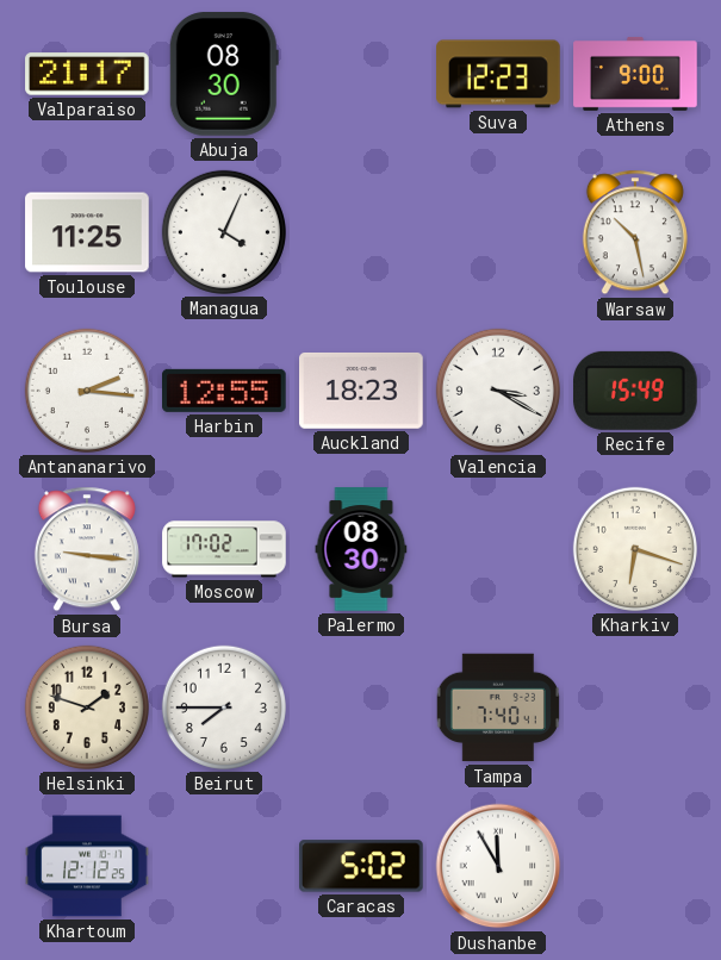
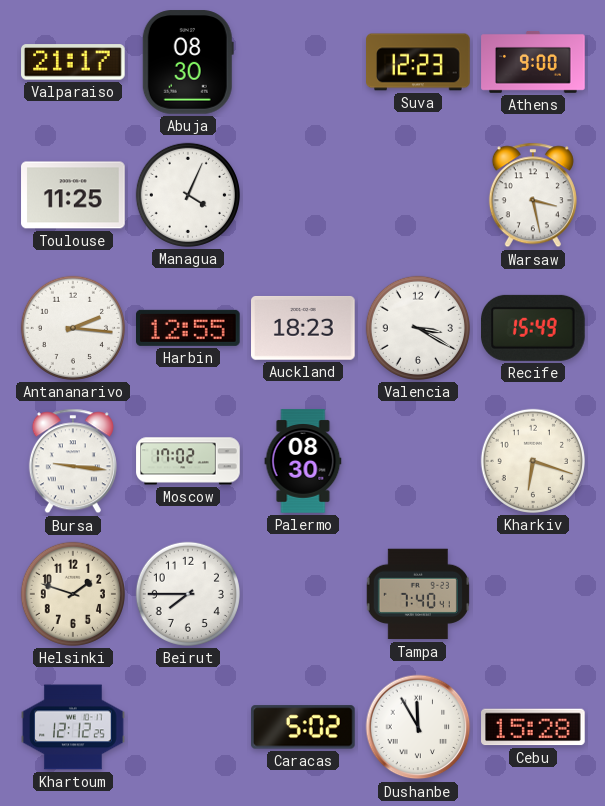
Warsaw: 10:28 -> 3:28
Cebu: none -> 15:28
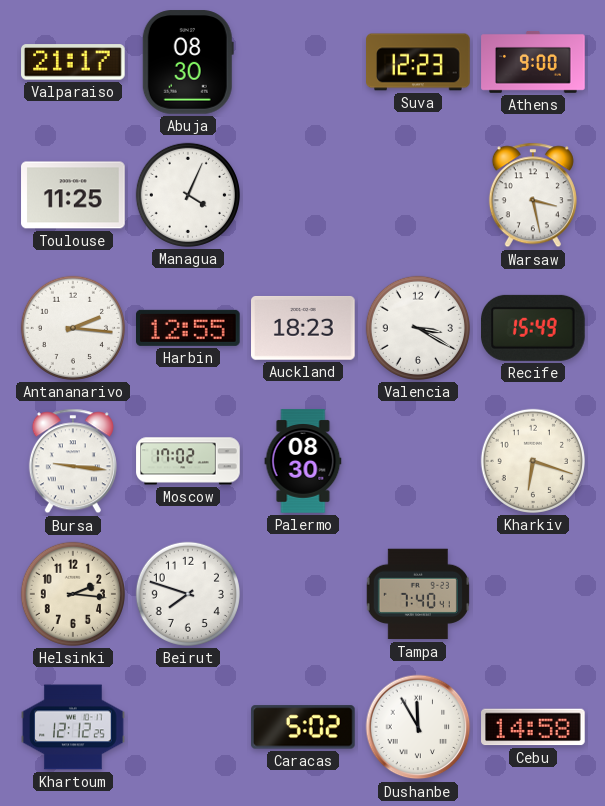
Helsinki: 1:48 -> 2:16
Beirut: 7:45 -> 7:48
Cebu: 15:28 -> 14:58
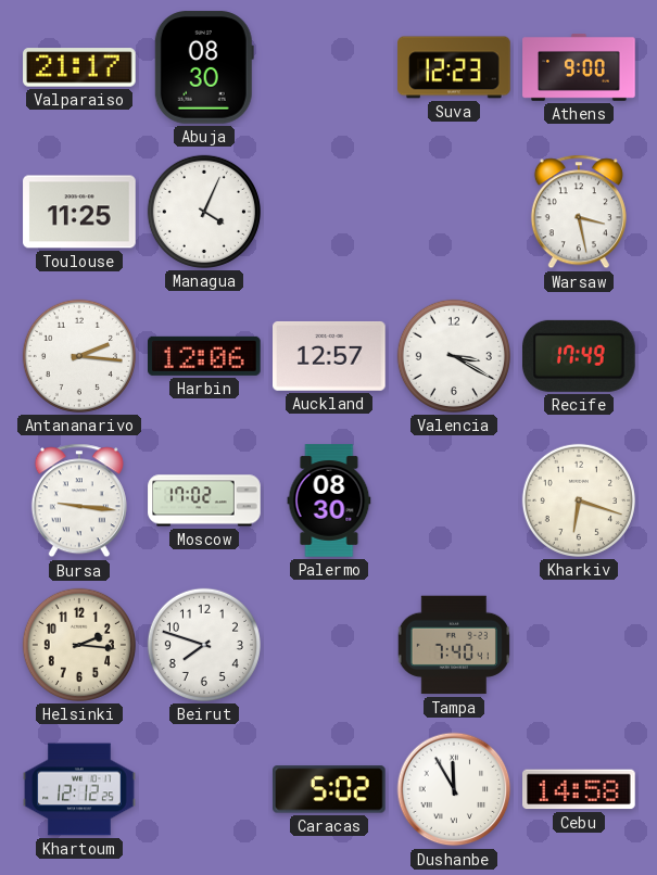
Harbin: 12:55 -> 12:06
Auckland: 18:23 -> 12:57
Recife: 15:49 -> 17:49
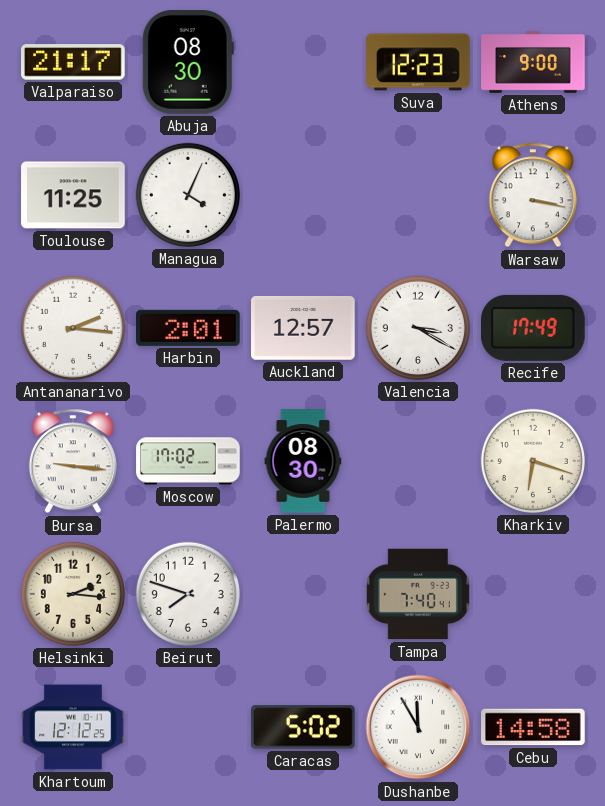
Warsaw: 3:28 -> 3:17
Harbin: 12:06 -> 2:01
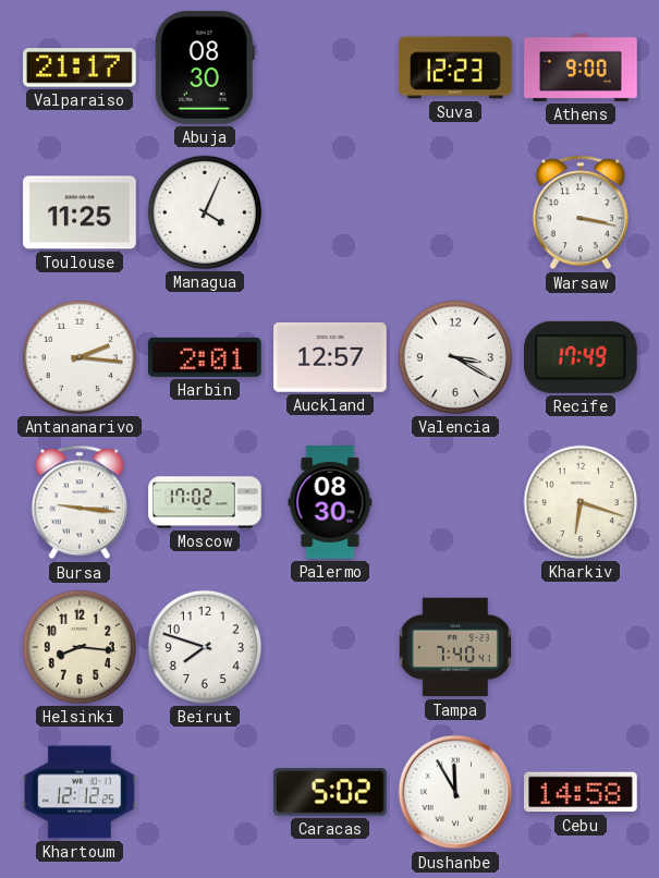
Helsinki: 2:16 -> 8:16
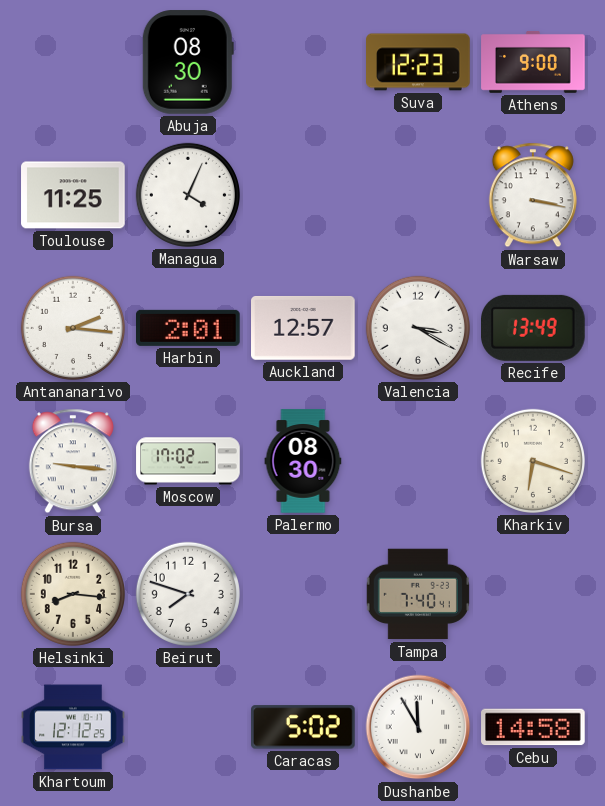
Valparaiso: 21:17 -> none
Recife: 17:49 -> 13:49
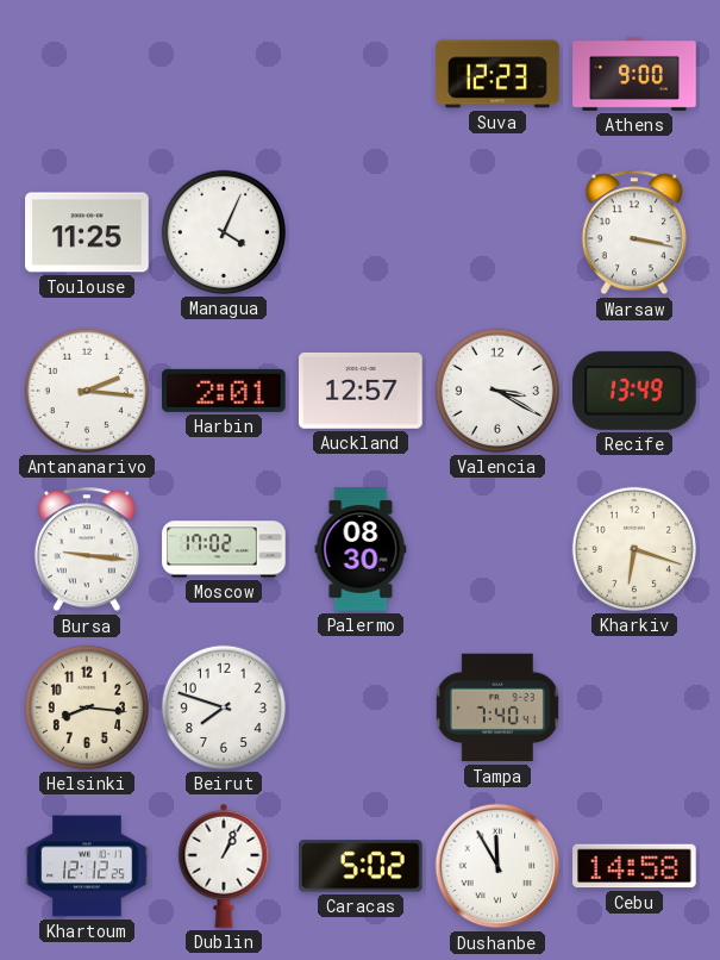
Abuja: 08:30 -> none
Dublin: none -> 1:04
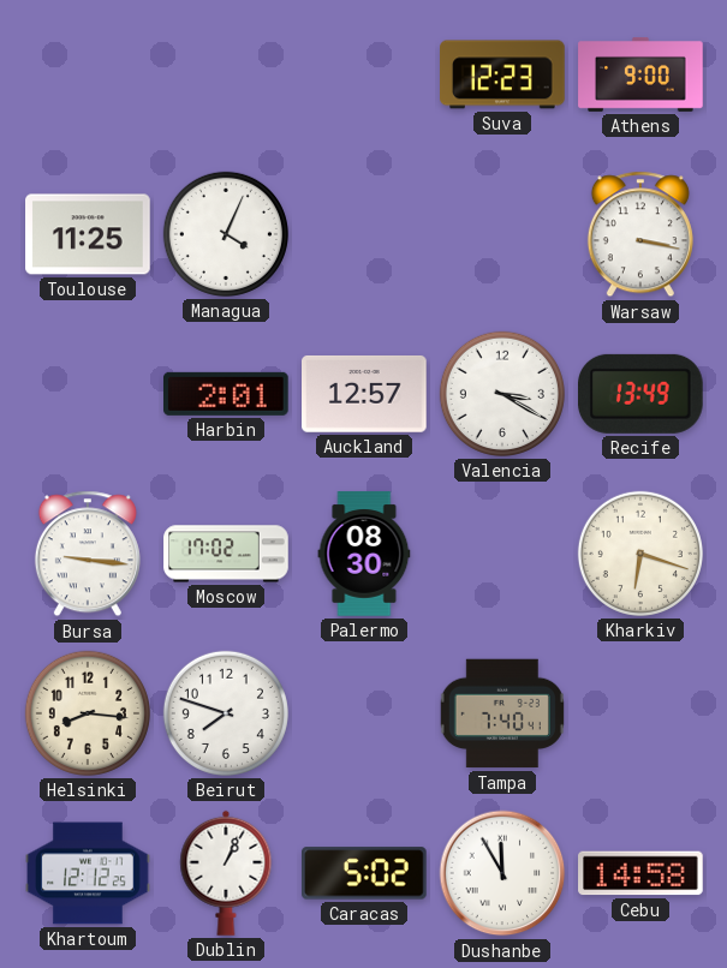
Antananarivo: 2:16 -> none
